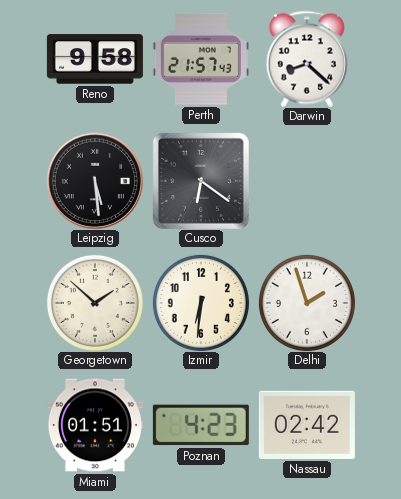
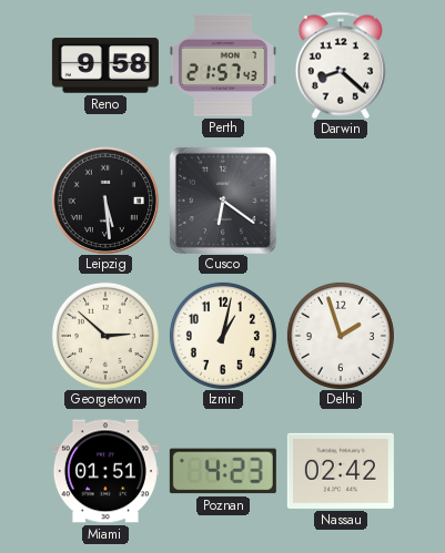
Georgetown: 1:52 -> 2:52
Izmir: 6:31 -> 1:02
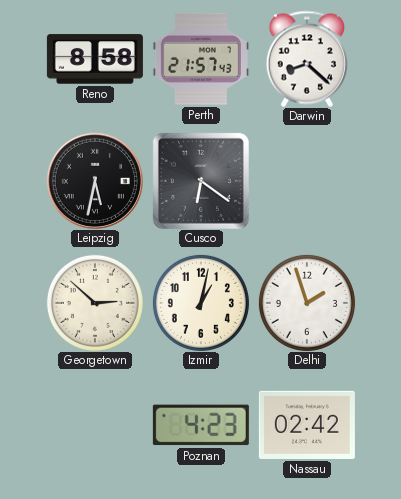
Reno: 9:58 -> 8:58
Leipzig: 5:29 -> 5:32
Miami: 01:51 -> none
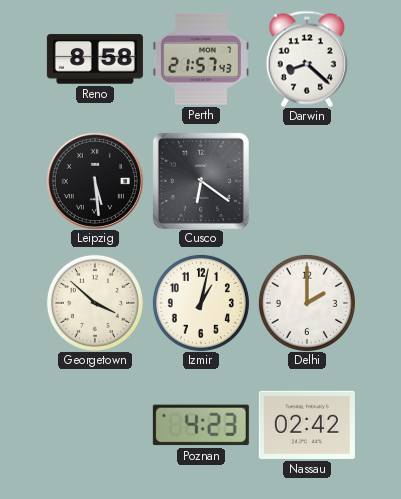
Leipzig: 5:32 -> 5:29
Georgetown: 2:52 -> 3:52
Delhi: 1:57 -> 2:00
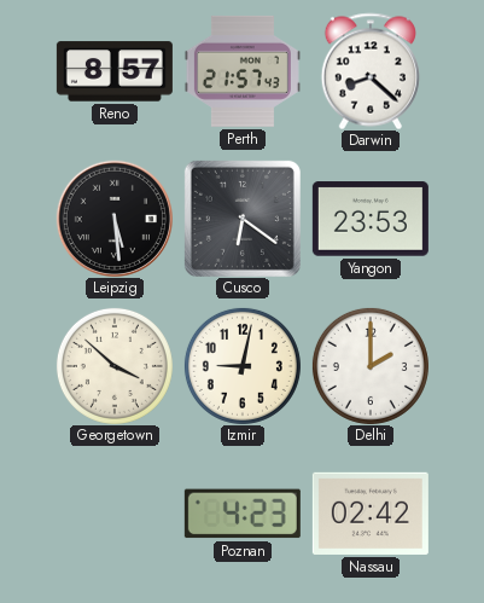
Reno: 8:58 -> 8:57
Yangon: none -> 23:53
Izmir: 1:02 -> 9:02
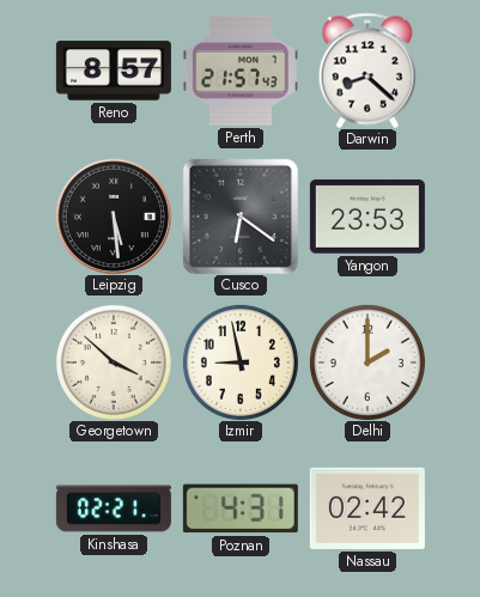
Izmir: 9:02 -> 8:58
Kinshasa: none -> 02:21
Poznan: 4:23 -> 4:31
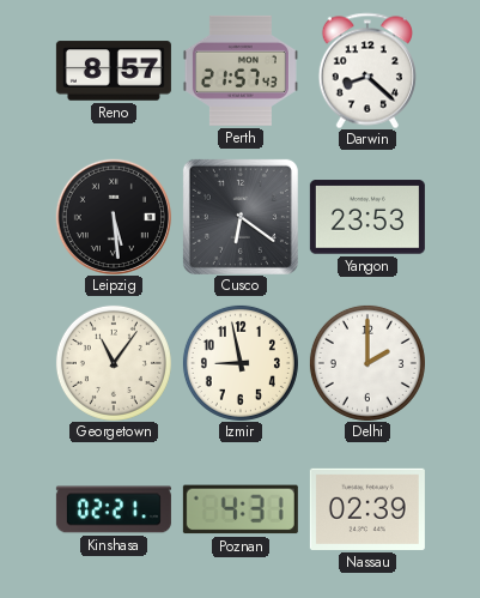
Georgetown: 3:52 -> 11:06
Nassau: 02:42 -> 02:39
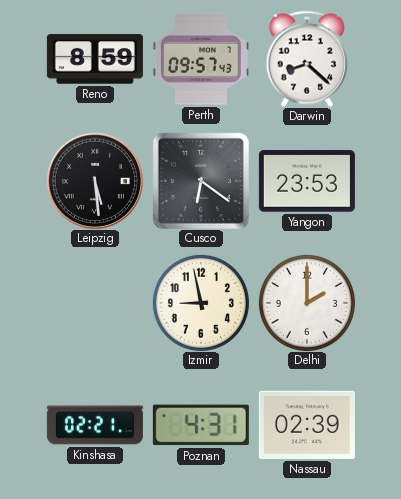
Reno: 8:57 -> 8:59
Perth: 21:57 -> 09:57
Georgetown: 11:06 -> none
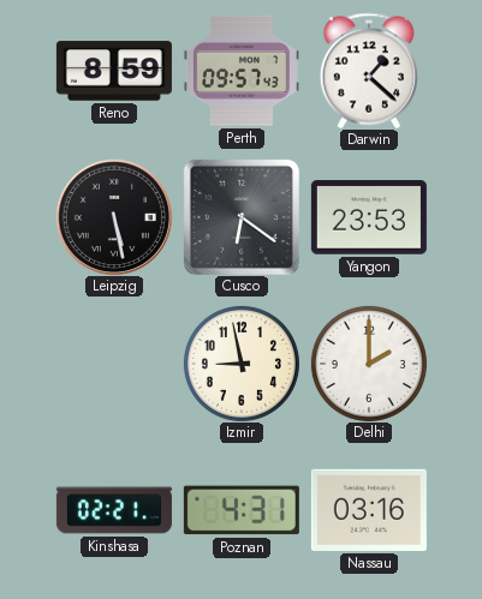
Darwin: 8:22 -> 1:22
Leipzig: 5:29 -> 5:28
Nassau: 02:39 -> 03:16
